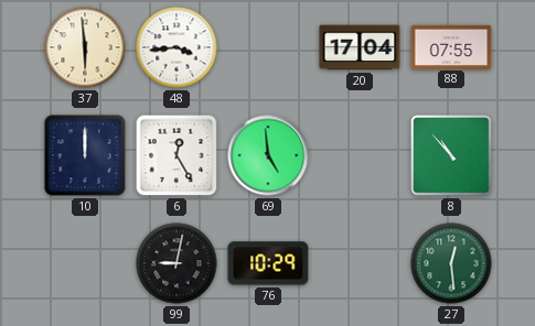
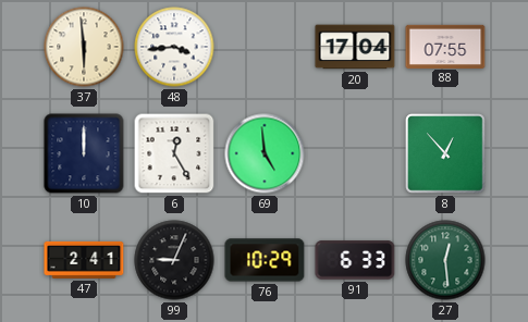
8: 10:53 -> 12:53
47: none -> 2:41
99: 9:02 -> 9:04
91: none -> 6:33
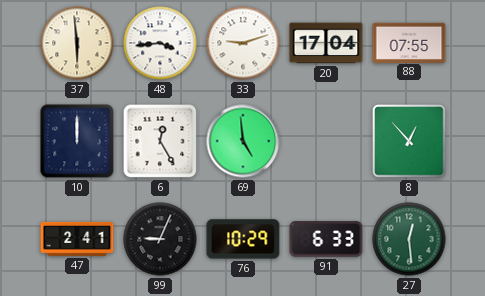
33: none -> 9:12
